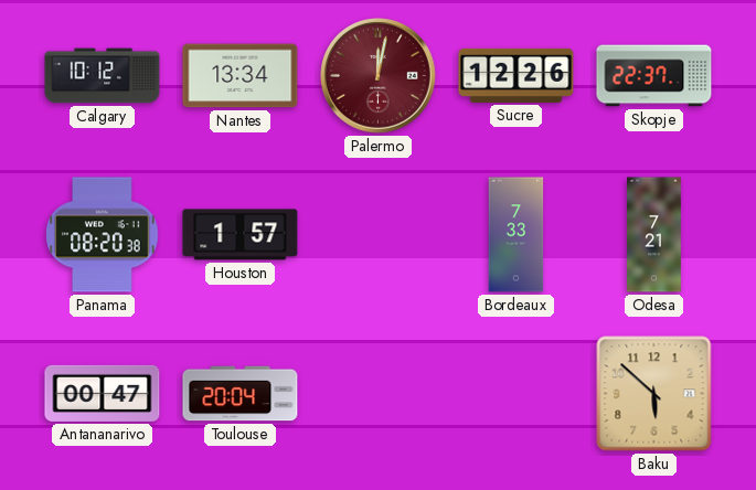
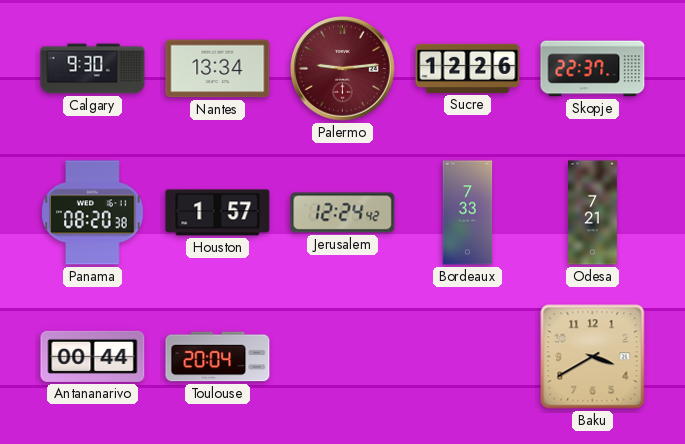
Calgary: 10:12 -> 9:30
Palermo: 12:02 -> 9:14
Jerusalem: none -> 12:24
Antananarivo: 00:47 -> 00:44
Baku: 5:52 -> 3:40
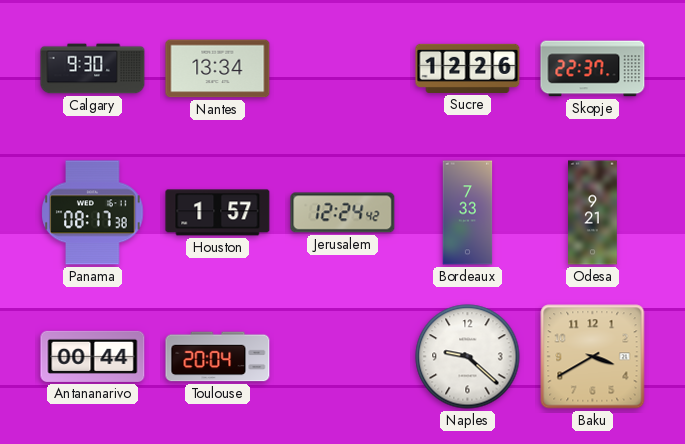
Palermo: 9:14 -> none
Panama: 08:20 -> 08:17
Odesa: 7:21 -> 9:21
Naples: none -> 9:22
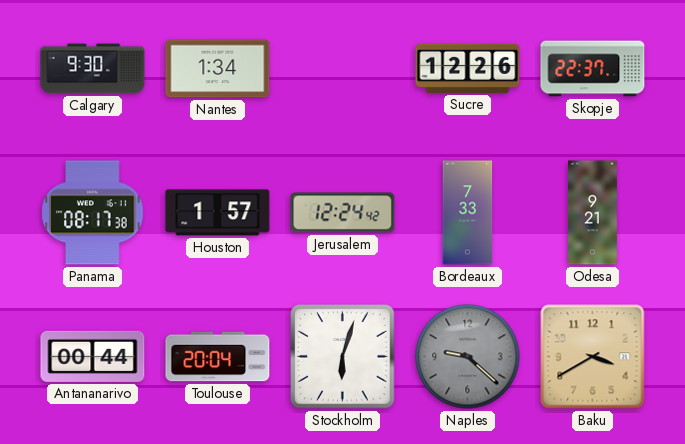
Nantes: 13:34 -> 1:34
Stockholm: none -> 6:03
Naples dial: white -> grey
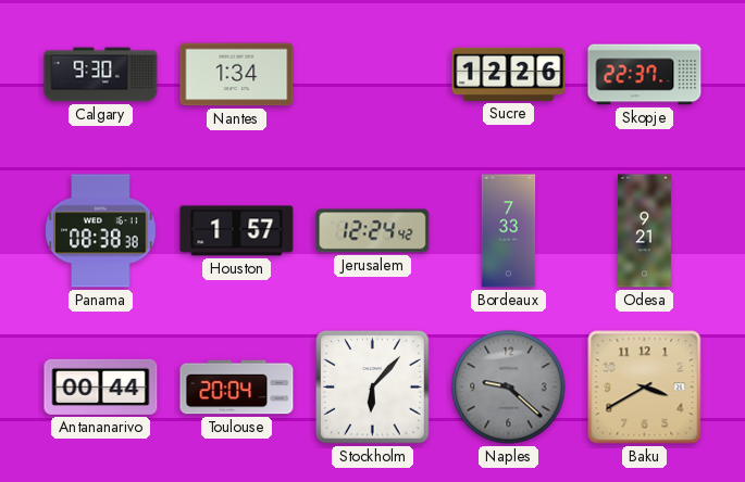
Panama: 08:17 -> 08:38
Stockholm: 6:03 -> 6:07
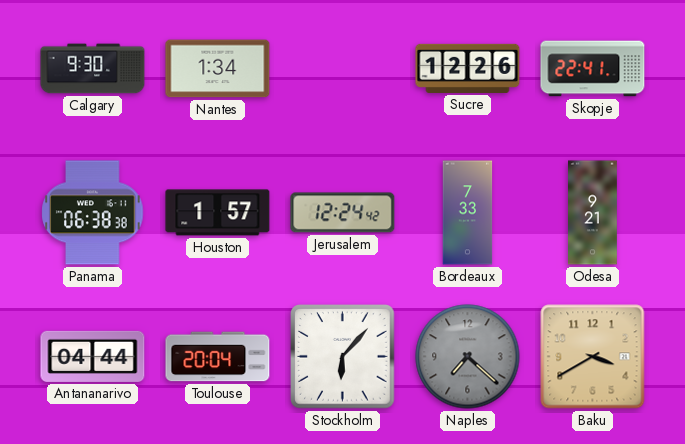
Skopje: 22:37 -> 22:41
Panama: 08:38 -> 06:38
Antananarivo: 00:44 -> 04:44
Naples: 9:22 -> 7:22
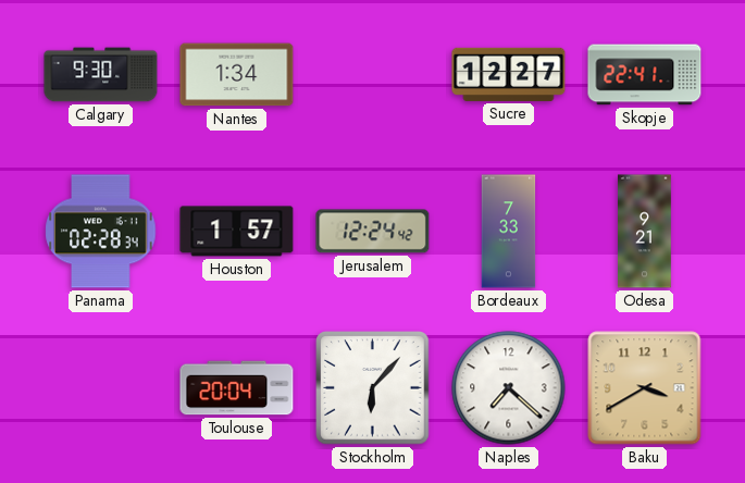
Sucre: 12:26 -> 12:27
Panama: 06:38 -> 02:28
Antananarivo: 04:44 -> none
Naples dial: grey -> white
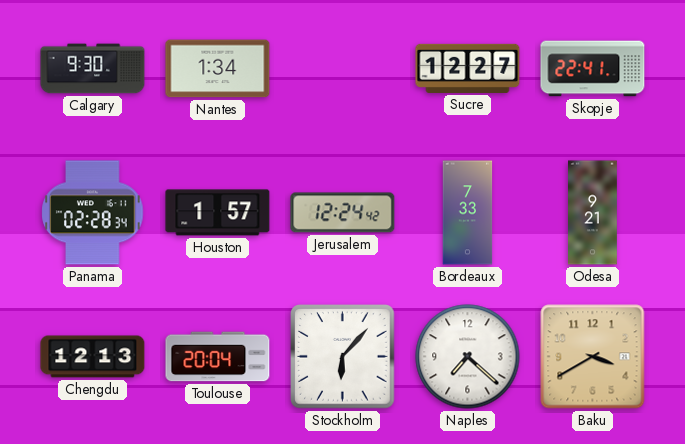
Chengdu: none -> 12:13
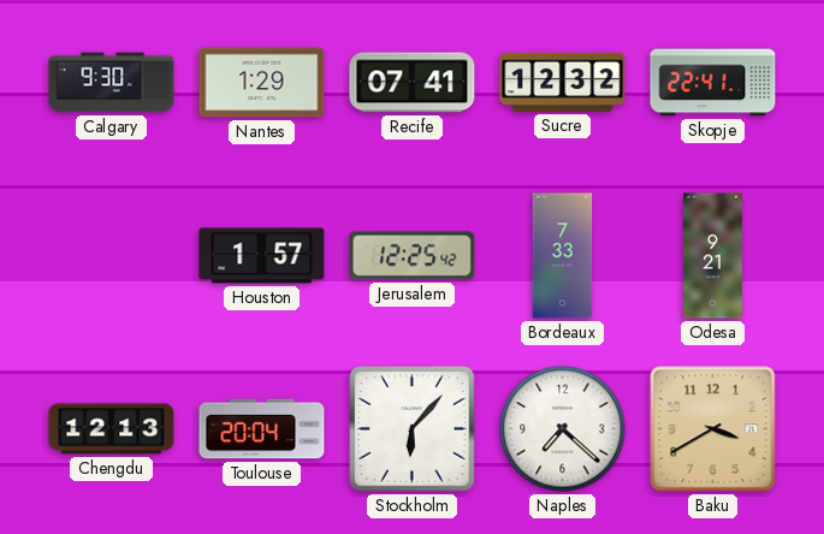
Nantes: 1:34 -> 1:29
Recife: none -> 07:41
Sucre: 12:27 -> 12:32
Panama: 02:28 -> none
Jerusalem: 12:24 -> 12:25
